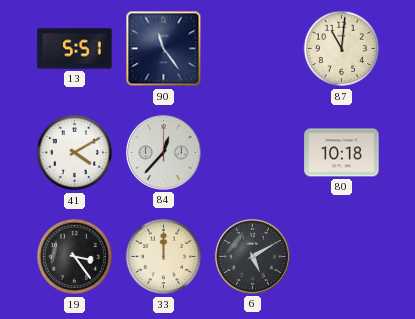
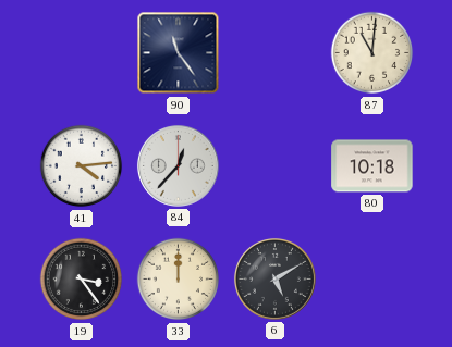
13: 5:51 -> none
41: 4:10 -> 4:14
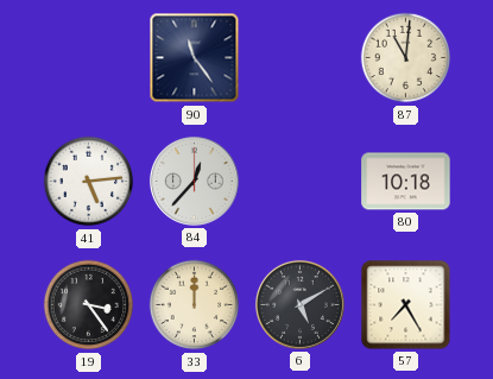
41: 4:14 -> 5:14
57: none -> 7:25
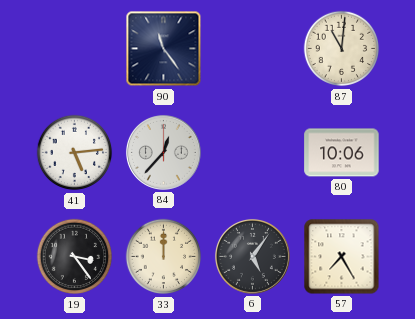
80: 10:18 -> 10:06
6: 5:10 -> 5:06
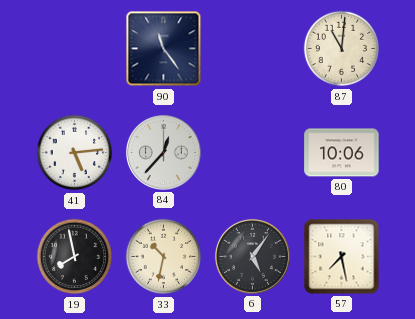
19: 3:24 -> 7:58
33: 12:00 -> 10:32
57: 7:25 -> 7:28
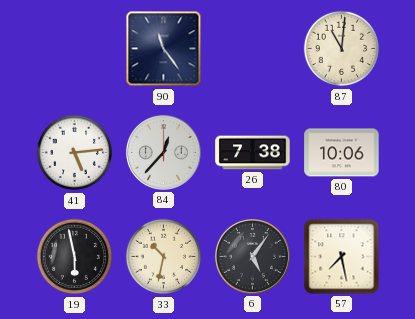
26: none -> 7:38
19: 7:58 -> 5:58
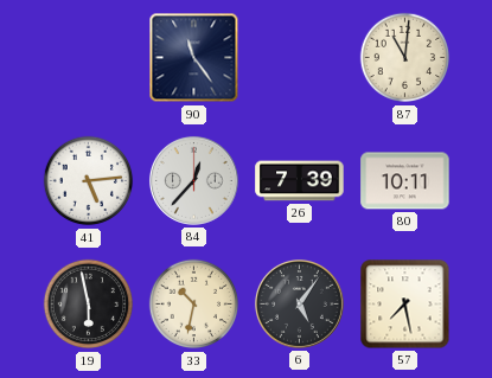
26: 7:38 -> 7:39
80: 10:06 -> 10:11
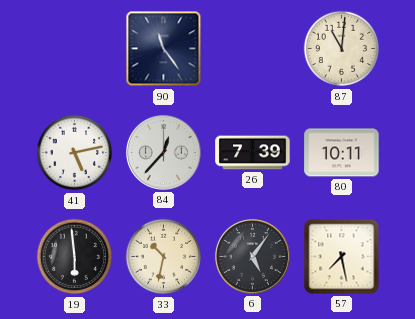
41: 5:14 -> 5:13
19: 5:58 -> 5:59
